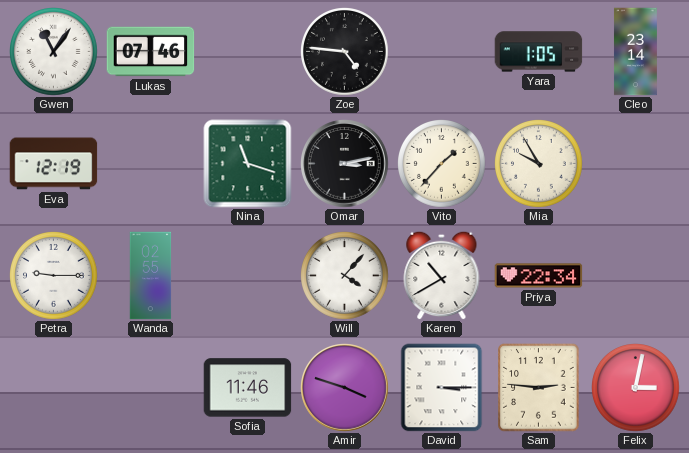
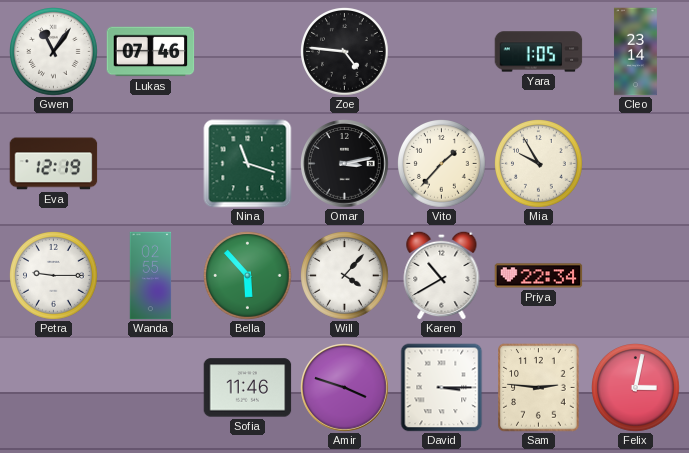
Bella: none -> 5:53
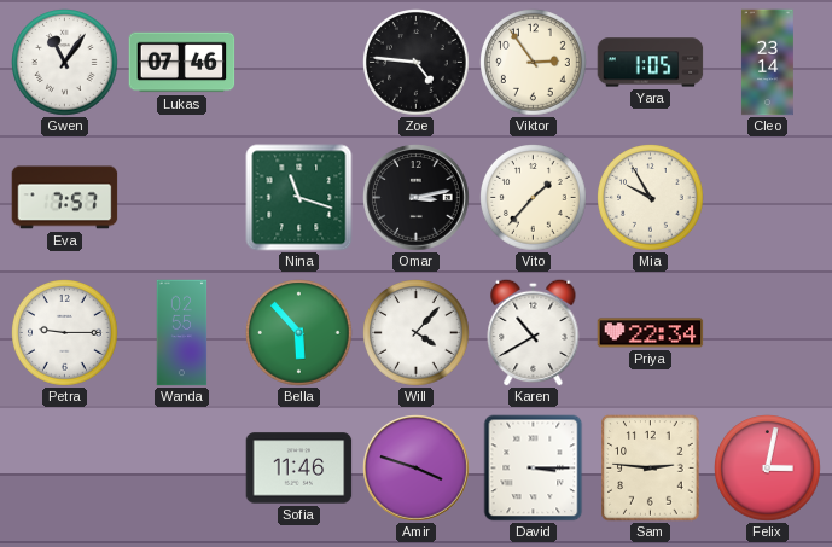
Viktor: none -> 2:54
Eva: 12:19 -> 7:57
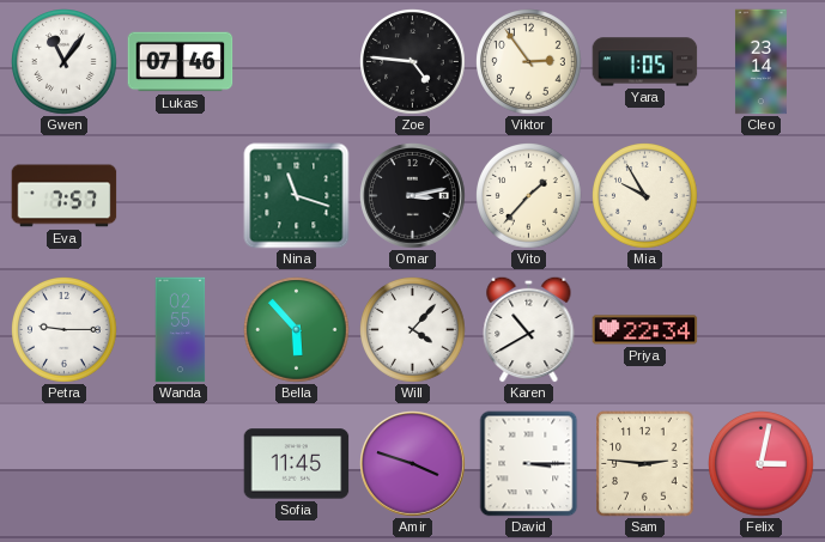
Sofia: 11:46 -> 11:45
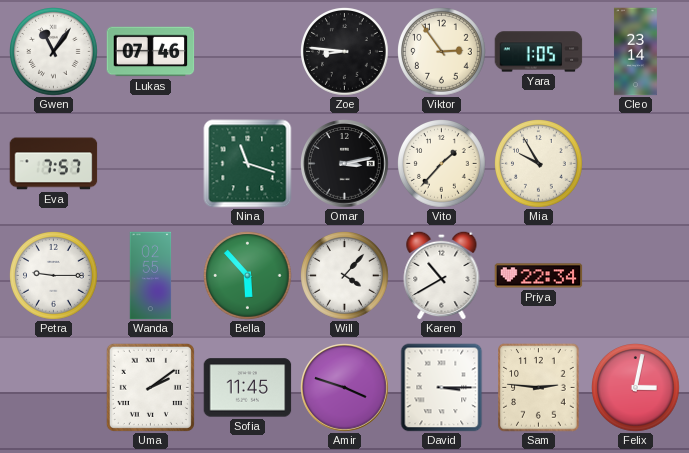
Zoe: 4:46 -> 8:46
Uma: none -> 2:09
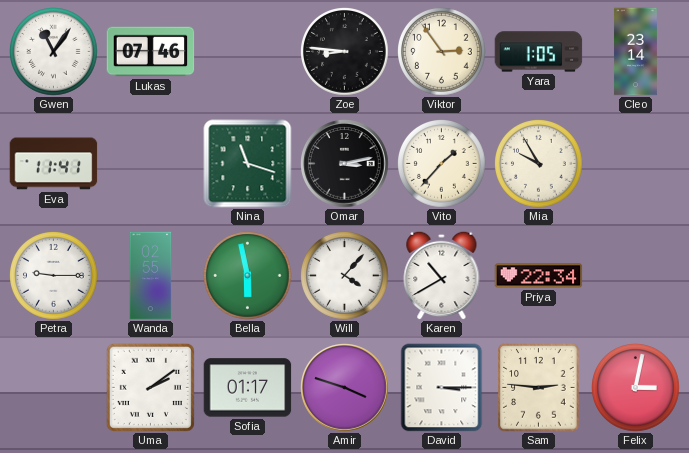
Eva: 7:57 -> 11:41
Bella: 5:53 -> 5:58
Sofia: 11:45 -> 01:17
